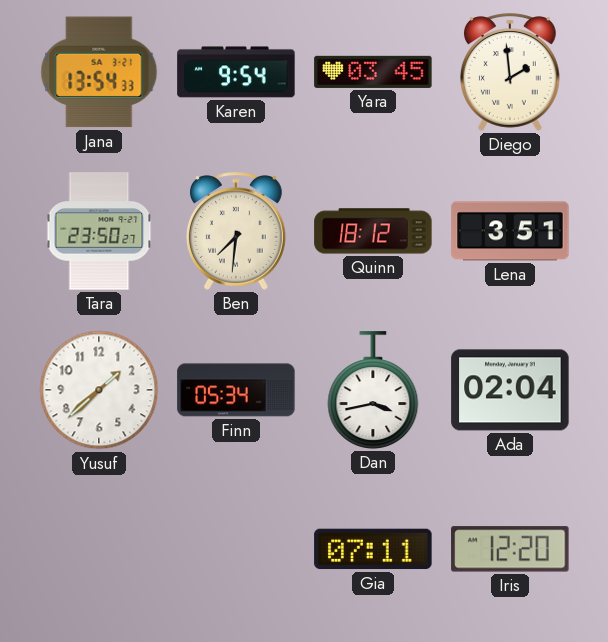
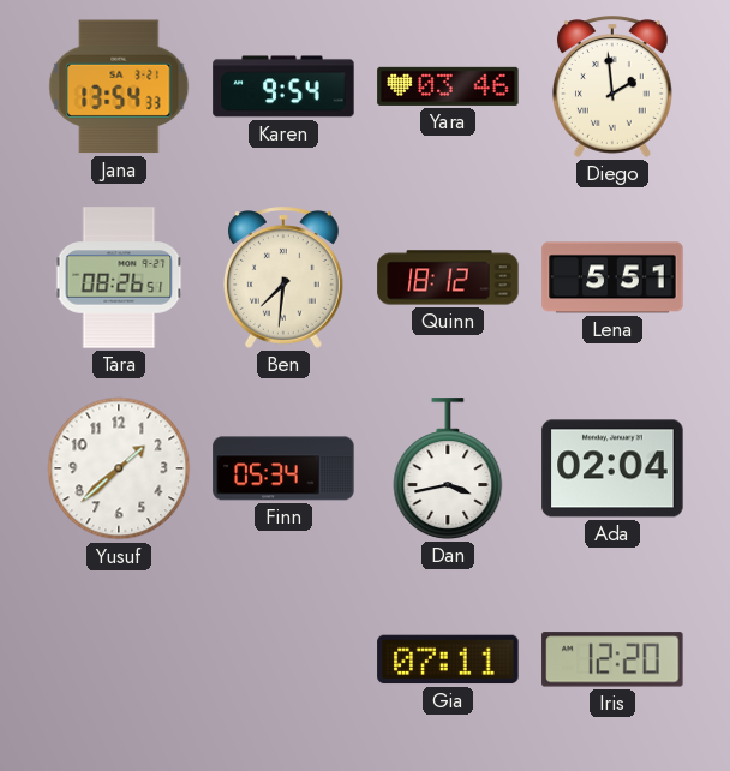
Yara: 03:45 -> 03:46
Tara: 23:50 -> 08:26
Lena: 3:51 -> 5:51
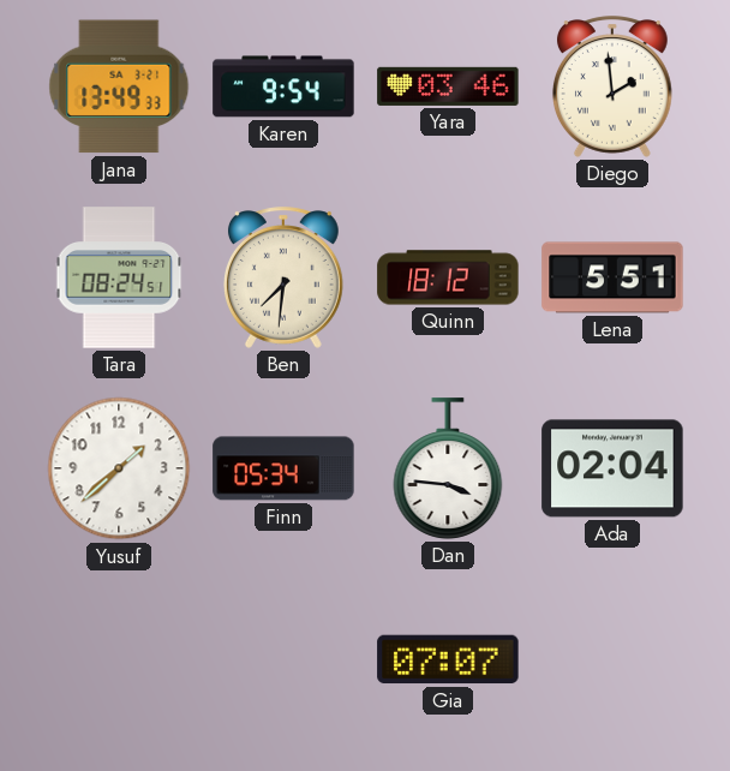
Jana: 13:54 -> 13:49
Tara: 08:26 -> 08:24
Dan: 3:43 -> 3:46
Gia: 07:11 -> 07:07
Iris: 12:20 -> none
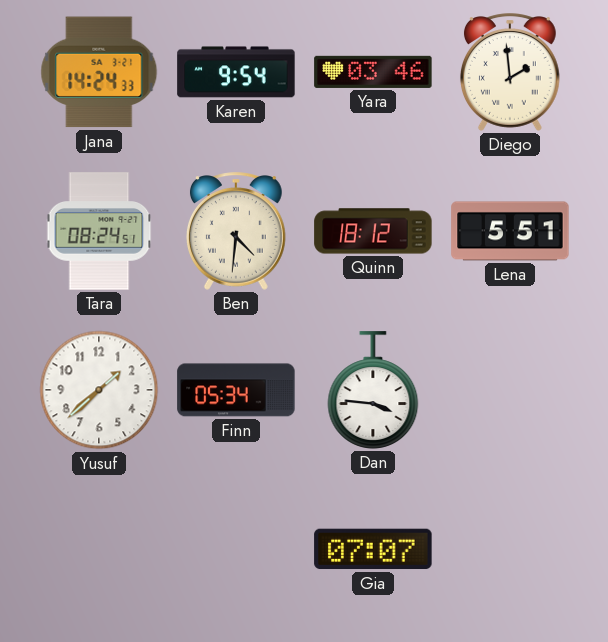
Jana: 13:49 -> 14:24
Ben: 7:31 -> 4:31
Ada: 02:04 -> none
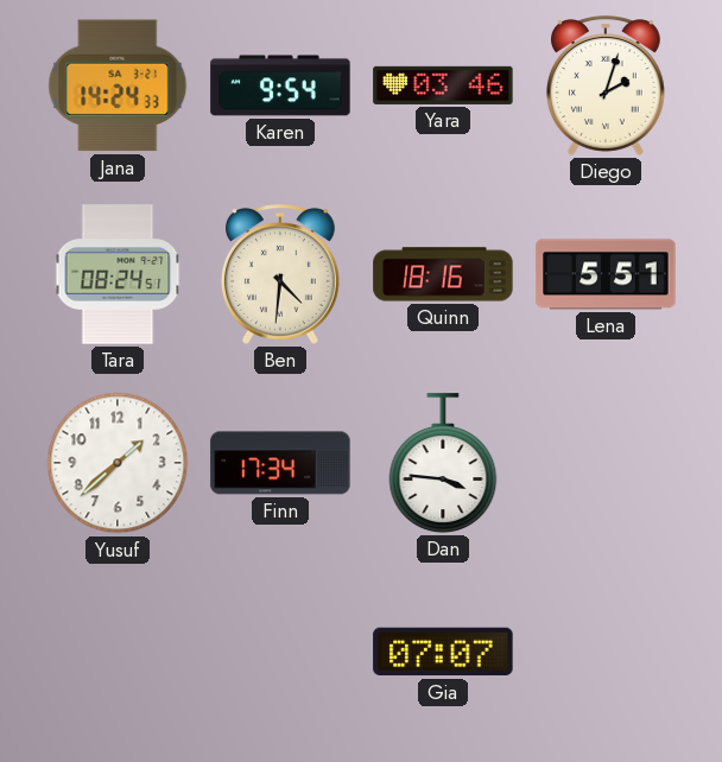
Diego: 1:59 -> 2:03
Quinn: 18:12 -> 18:16
Finn: 05:34 -> 17:34
